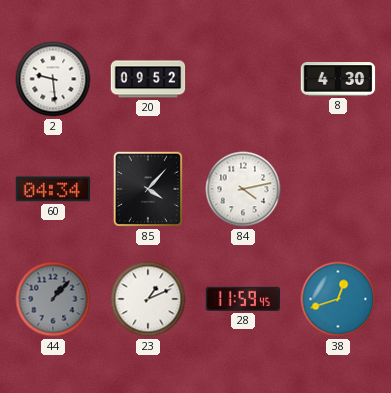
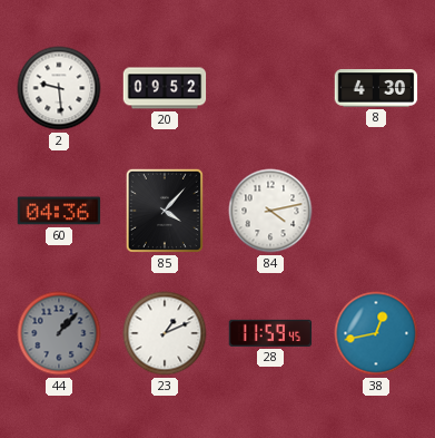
60: 04:34 -> 04:36
38: 12:42 -> 12:43
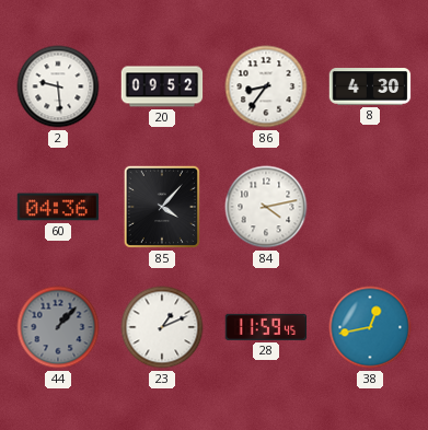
86: none -> 8:36
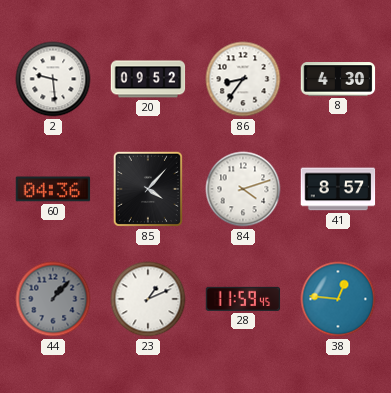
84: 4:13 -> 4:12
41: none -> 8:57
38: 12:43 -> 12:46
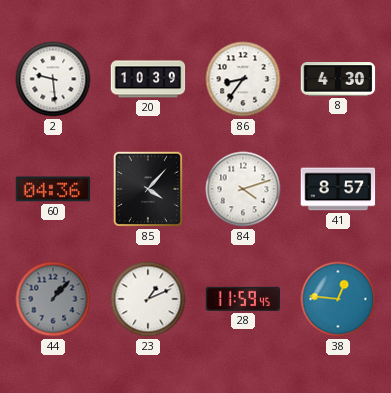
20: 09:52 -> 10:39
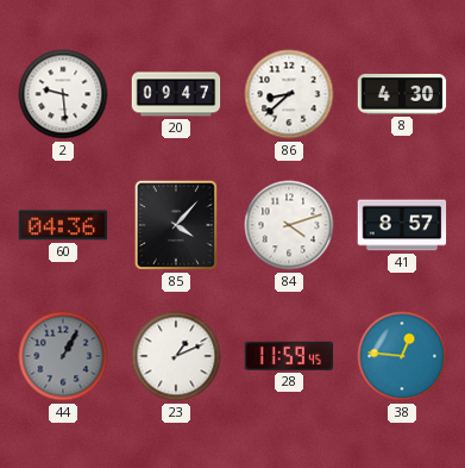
20: 10:39 -> 09:47
86: 8:36 -> 8:38
44: 1:07 -> 1:05
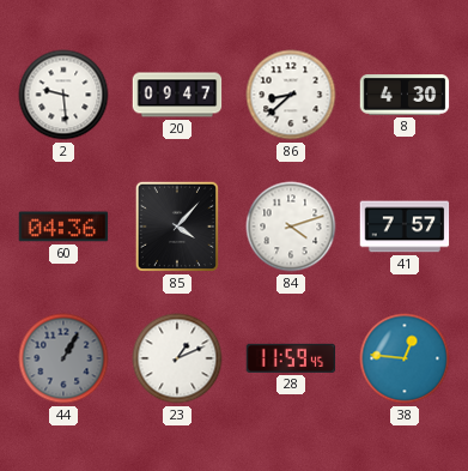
41: 8:57 -> 7:57
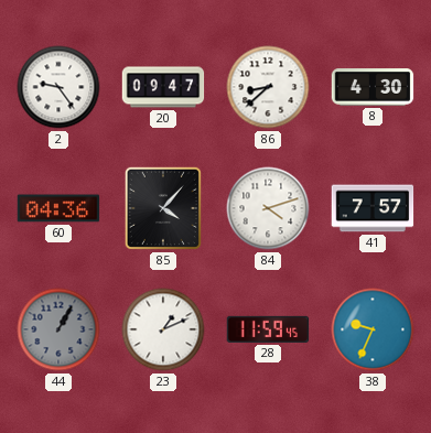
2: 9:29 -> 9:24
38: 12:46 -> 9:34
